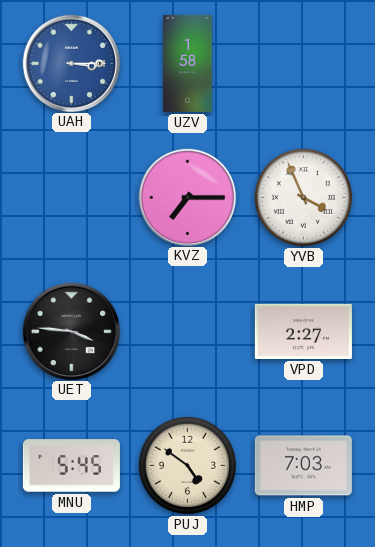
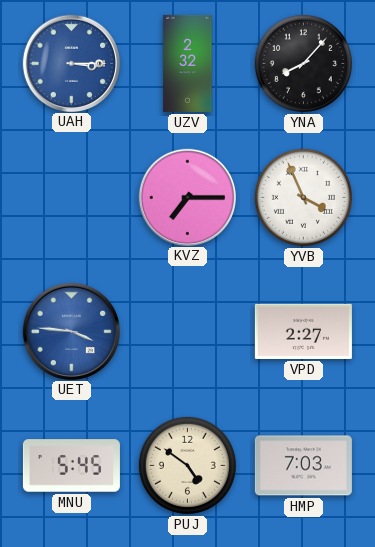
UZV: 1:58 -> 2:32
YNA: none -> 8:07
UET dial: black -> blue
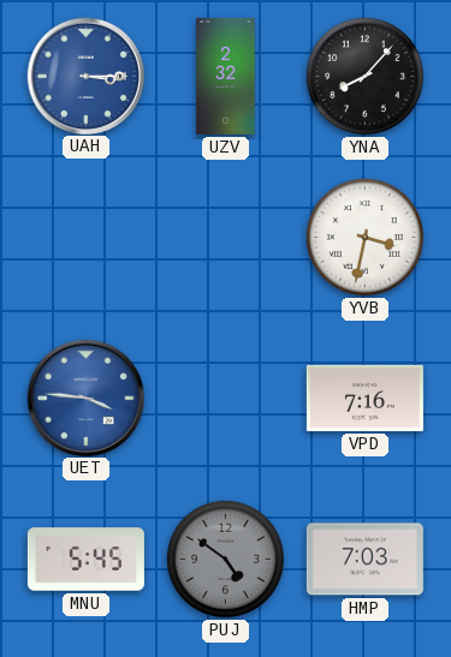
KVZ: 7:15 -> none
YVB: 3:56 -> 3:32
VPD: 2:27 -> 7:16
PUJ dial: cream -> grey
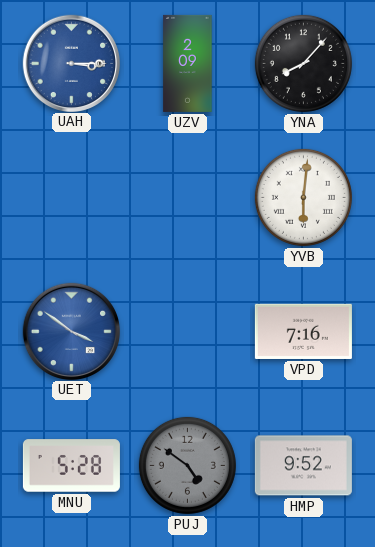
UZV: 2:32 -> 2:09
YVB: 3:32 -> 6:01
UET: 3:46 -> 3:51
MNU: 5:45 -> 5:28
HMP: 7:03 -> 9:52
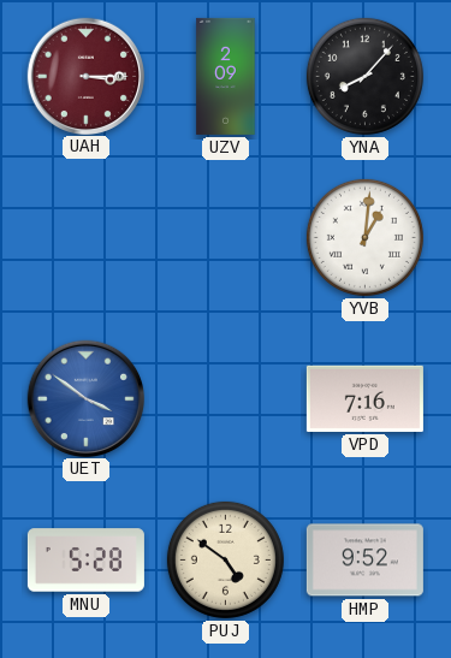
UAH dial: blue -> burgundy
YVB: 6:01 -> 1:01
PUJ dial: grey -> cream
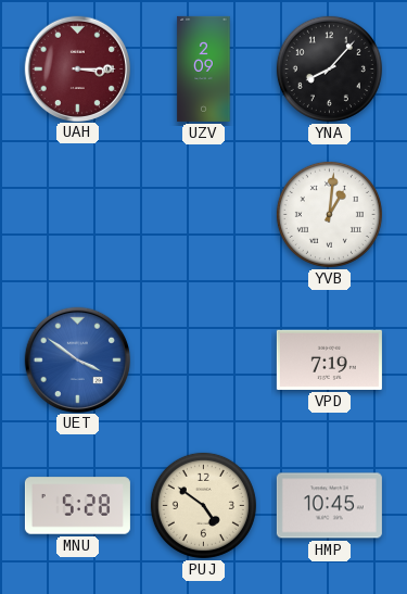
VPD: 7:16 -> 7:19
HMP: 9:52 -> 10:45
